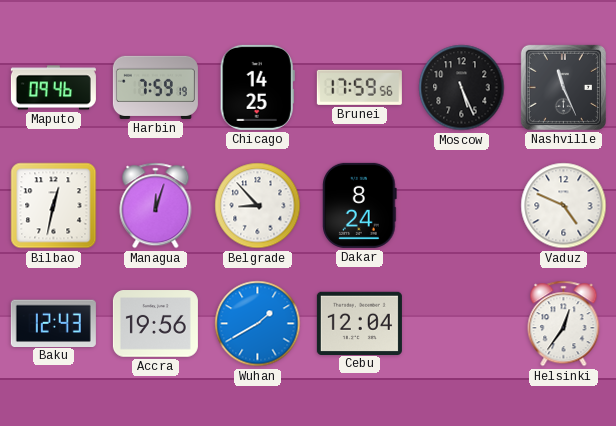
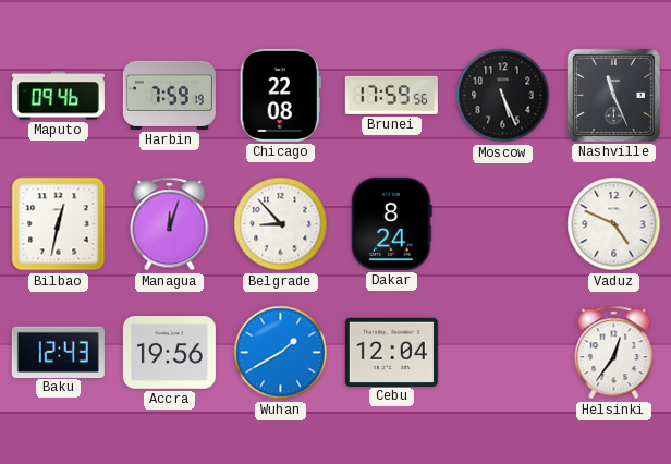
Chicago: 14:25 -> 22:08
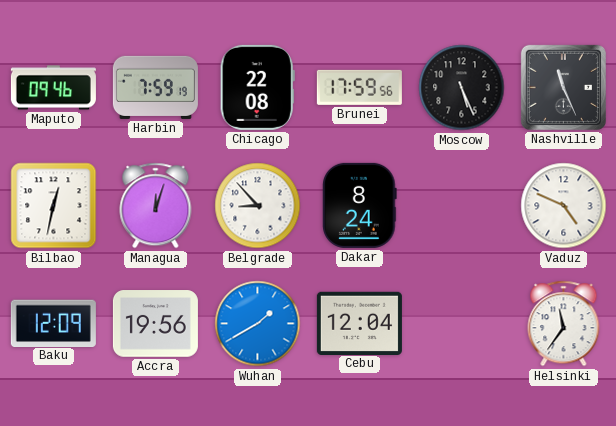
Baku: 12:43 -> 12:09
Helsinki: 12:36 -> 11:36
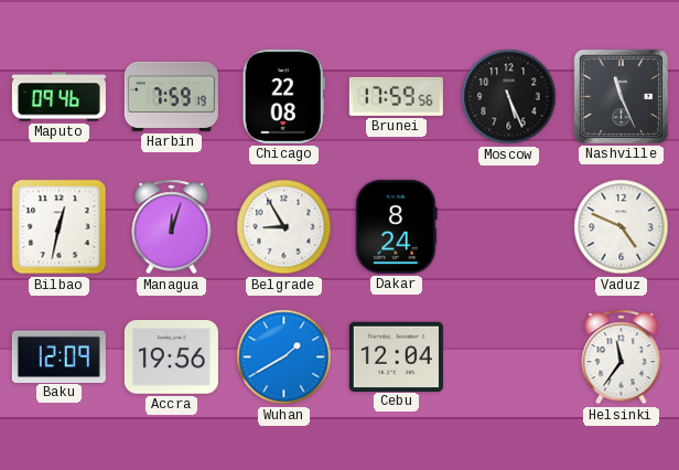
Belgrade: 8:53 -> 8:55
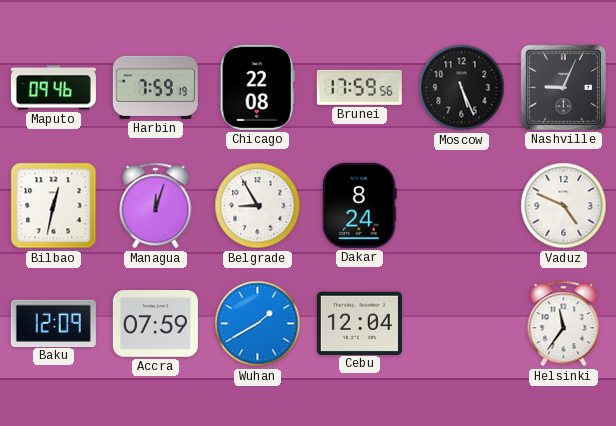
Nashville: 11:26 -> 9:04
Accra: 19:56 -> 07:59
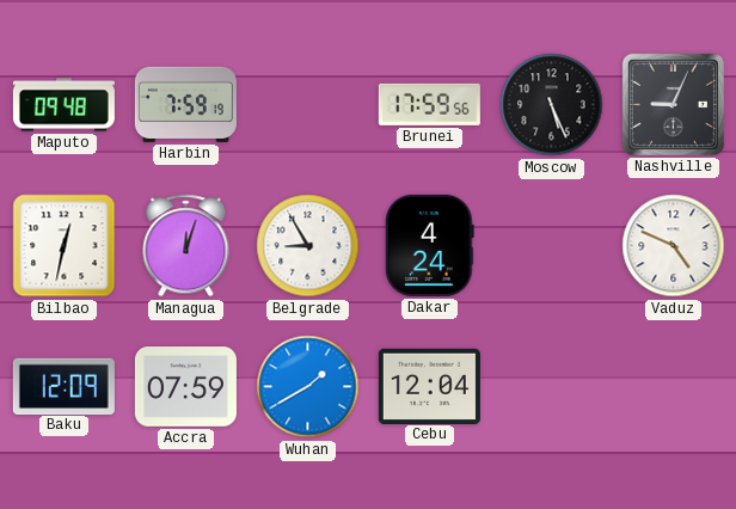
Maputo: 09:46 -> 09:48
Chicago: 22:08 -> none
Dakar: 8:24 -> 4:24
Helsinki: 11:36 -> none
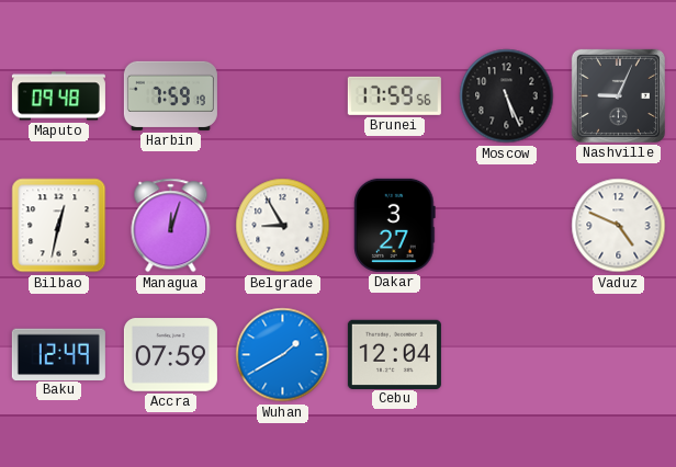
Dakar: 4:24 -> 3:27
Baku: 12:09 -> 12:49
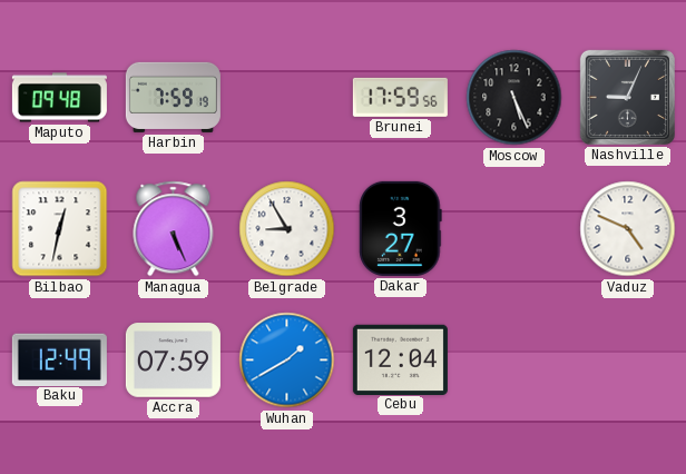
Managua: 12:03 -> 5:26
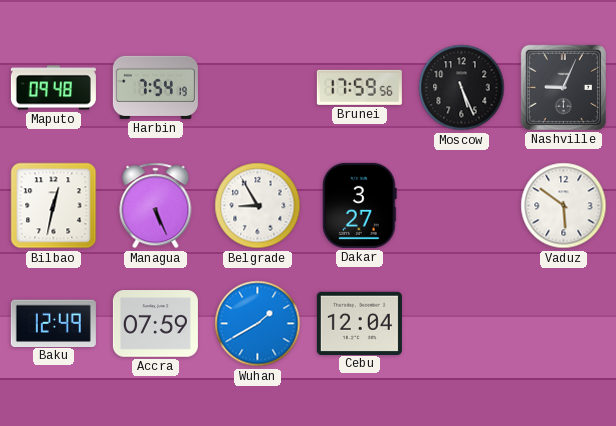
Harbin: 7:59 -> 7:54
Vaduz: 4:49 -> 5:51
